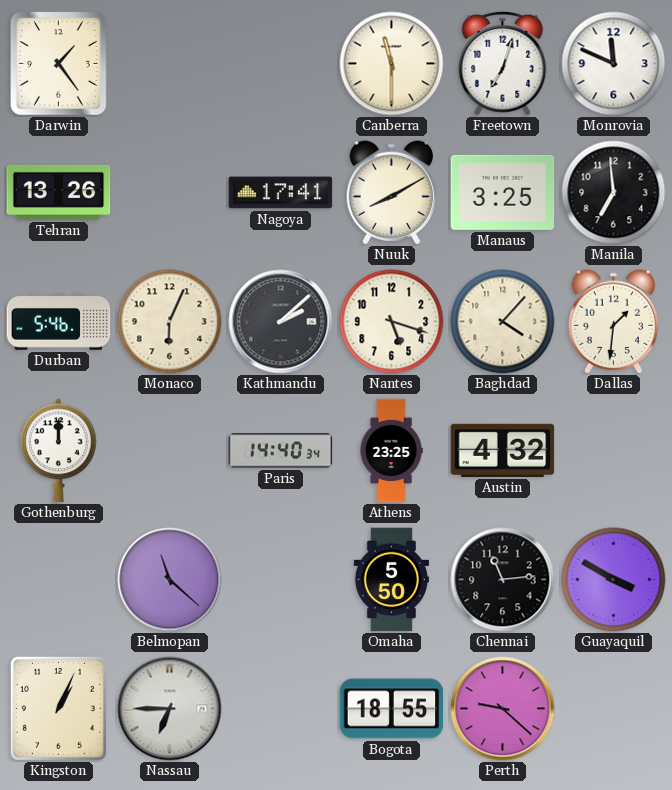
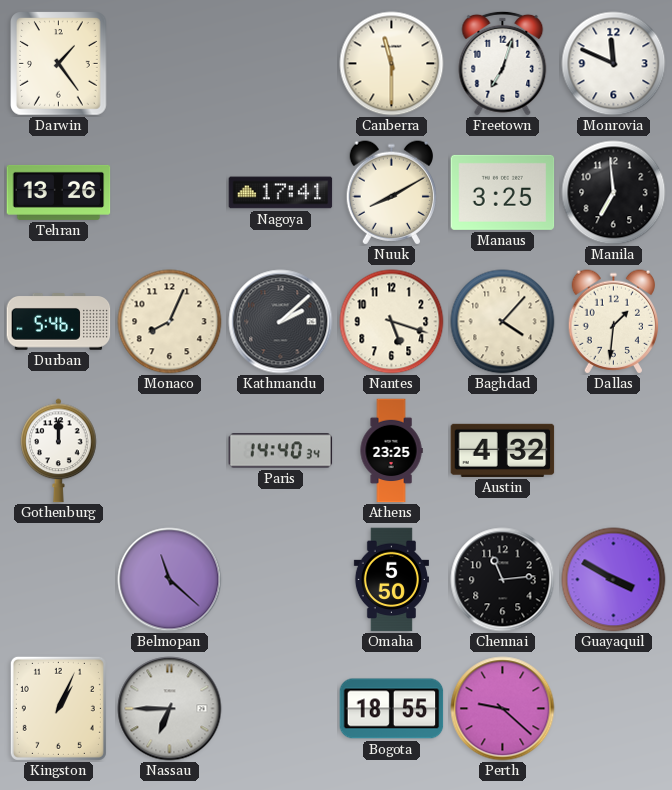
Monaco: 6:04 -> 8:04
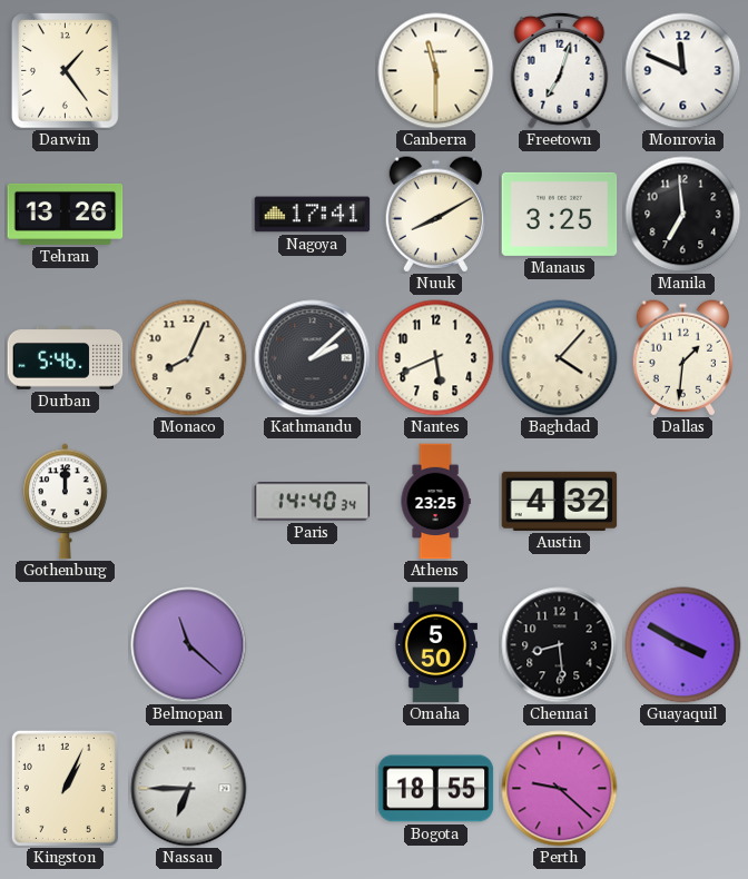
Nantes: 5:18 -> 5:41
Chennai: 11:14 -> 8:29
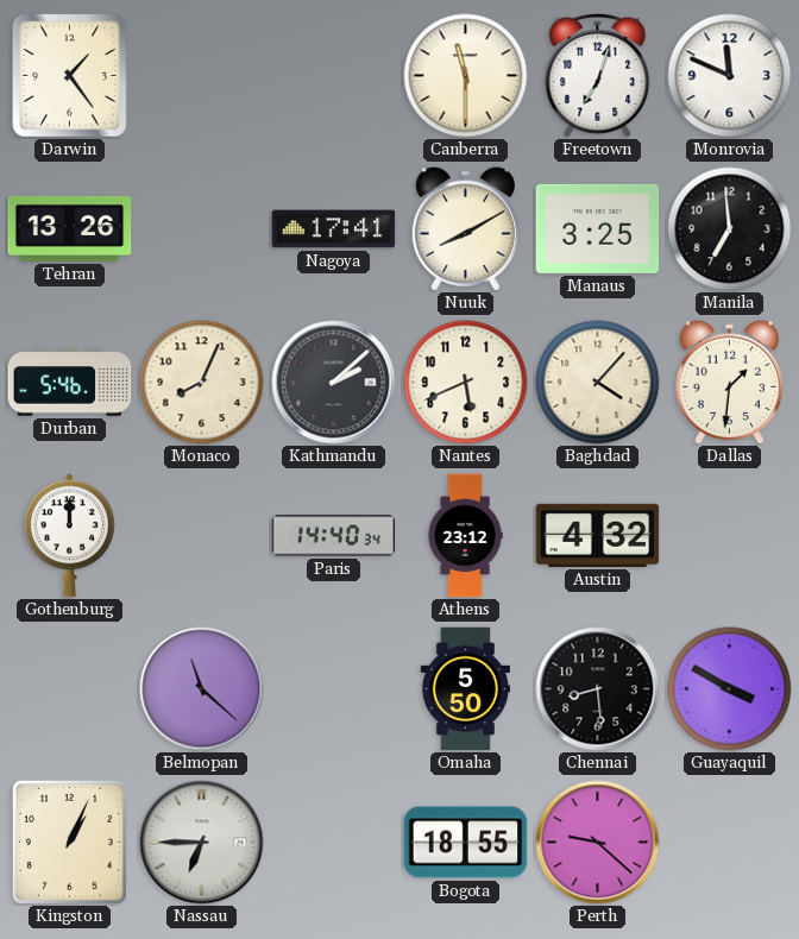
Athens: 23:25 -> 23:12
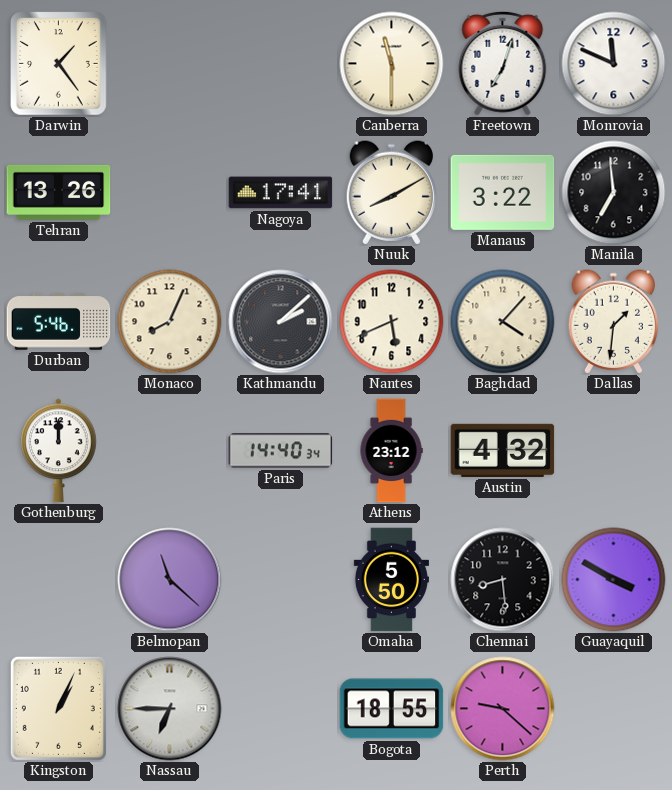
Manaus: 3:25 -> 3:22
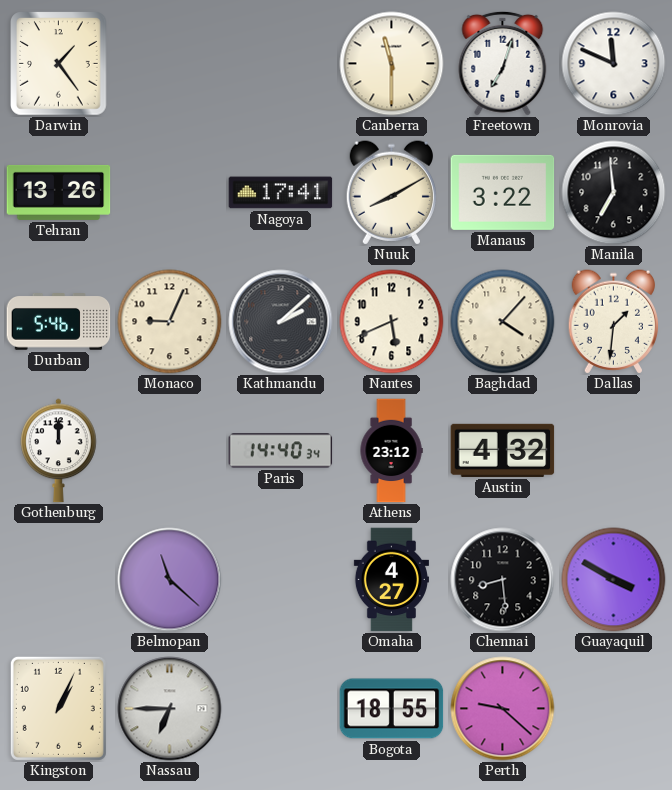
Monaco: 8:04 -> 9:04
Omaha: 5:50 -> 4:27
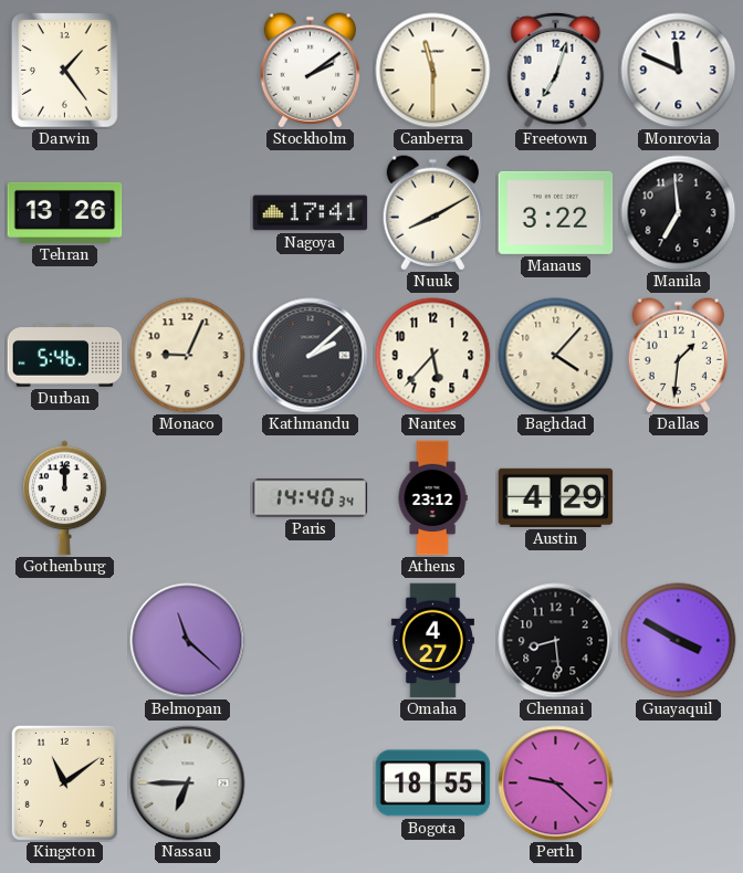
Stockholm: none -> 2:09
Nantes: 5:41 -> 5:37
Austin: 4:32 -> 4:29
Kingston: 1:04 -> 11:09
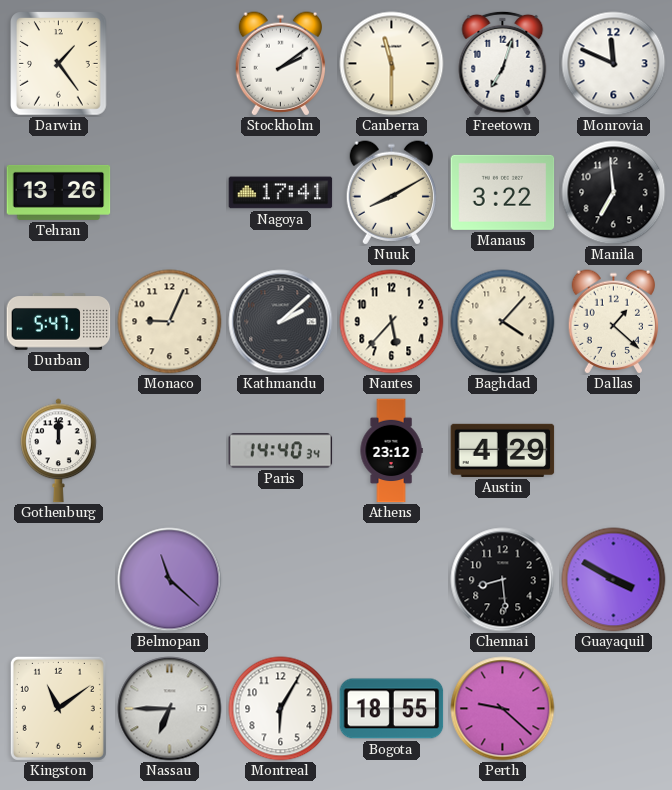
Durban: 5:46 -> 5:47
Dallas: 1:31 -> 1:22
Omaha: 4:27 -> none
Montreal: none -> 6:05
